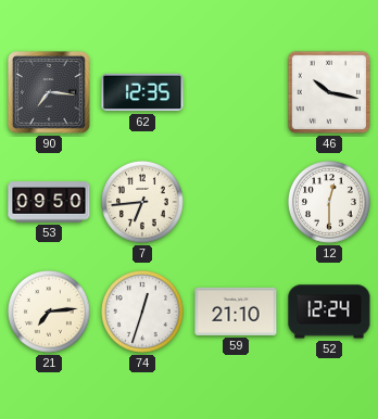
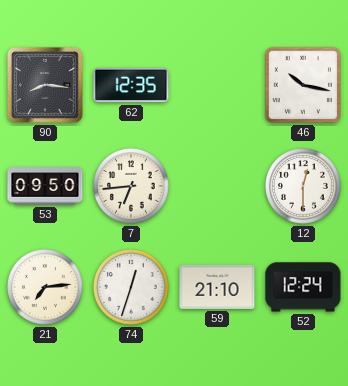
90: 7:16 -> 8:16
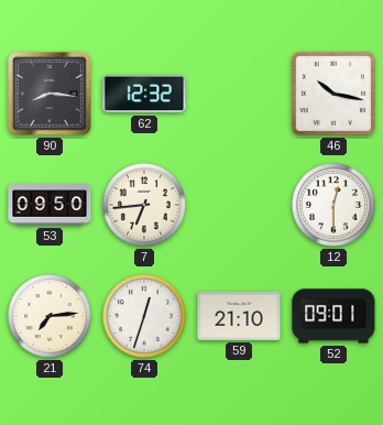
62: 12:35 -> 12:32
52: 12:24 -> 09:01
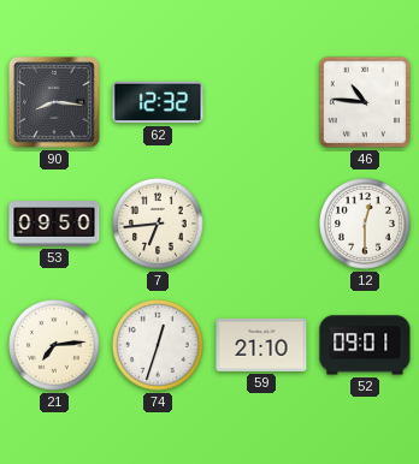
46: 10:17 -> 10:46
